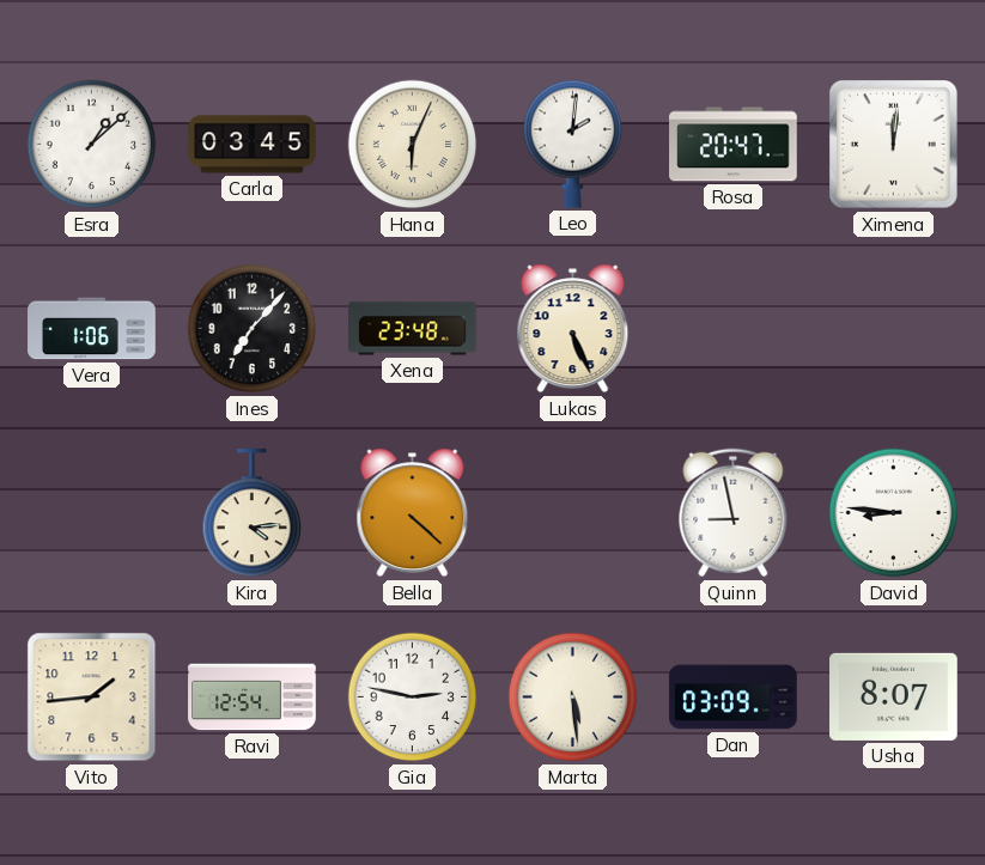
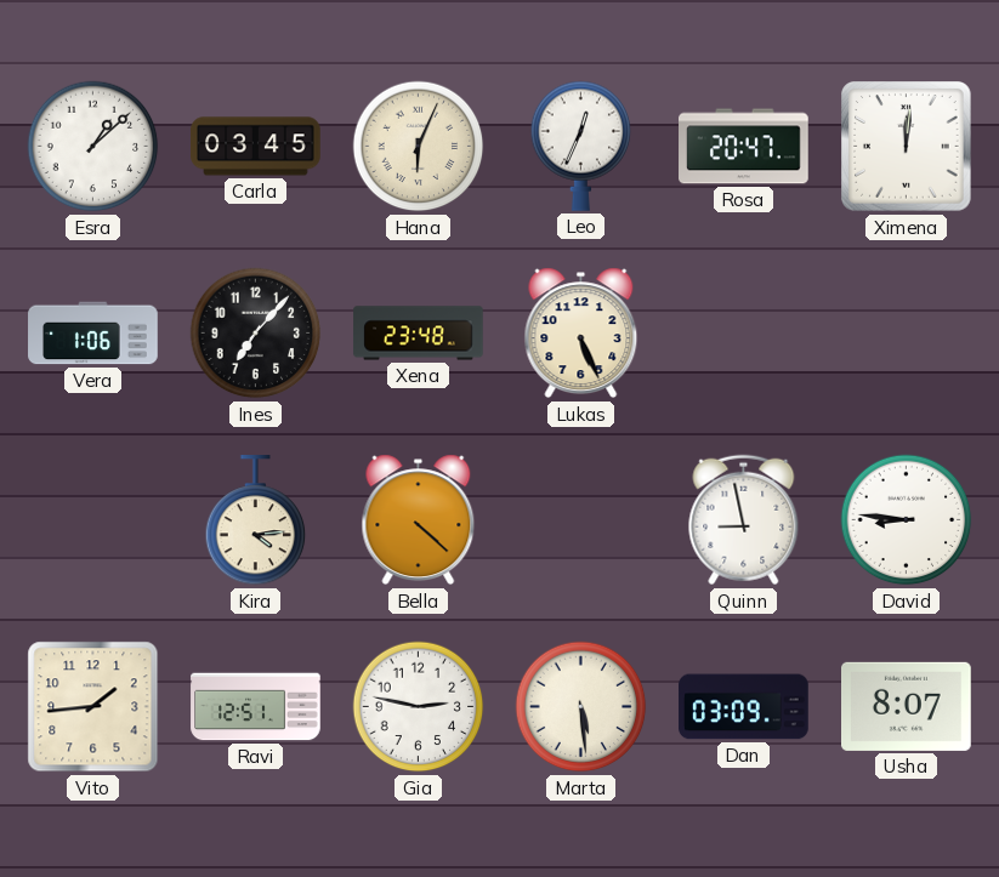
Leo: 2:01 -> 12:34
Ravi: 12:54 -> 12:51
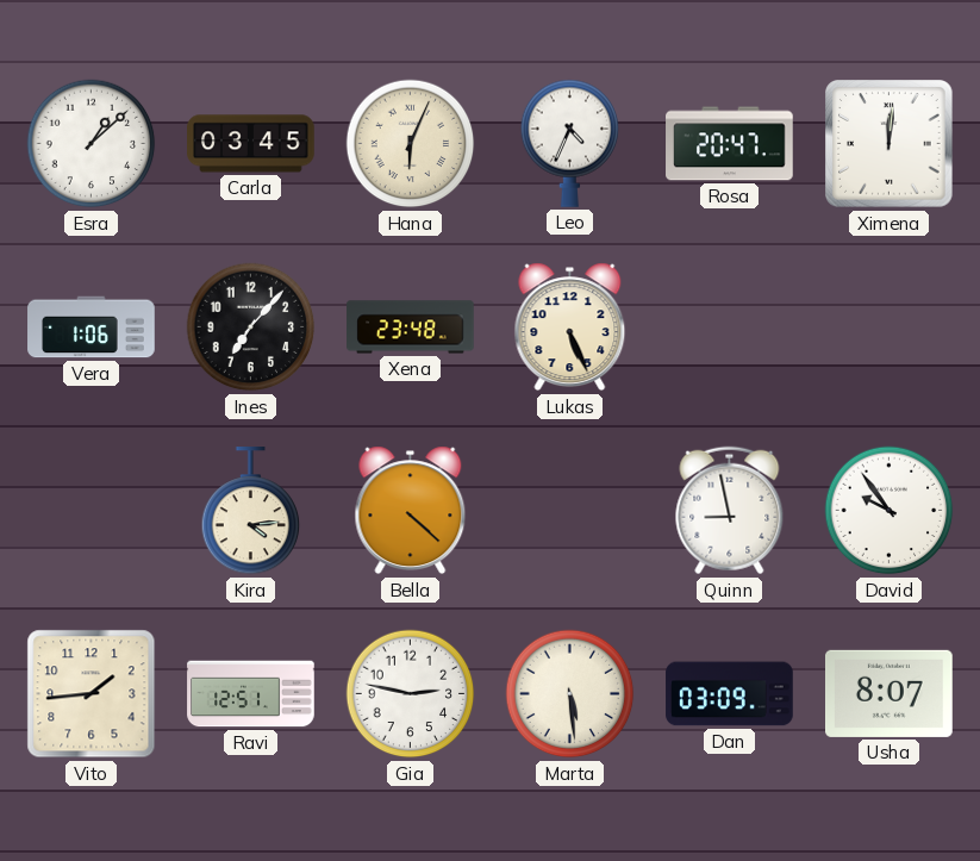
Leo: 12:34 -> 4:34
David: 8:46 -> 9:54
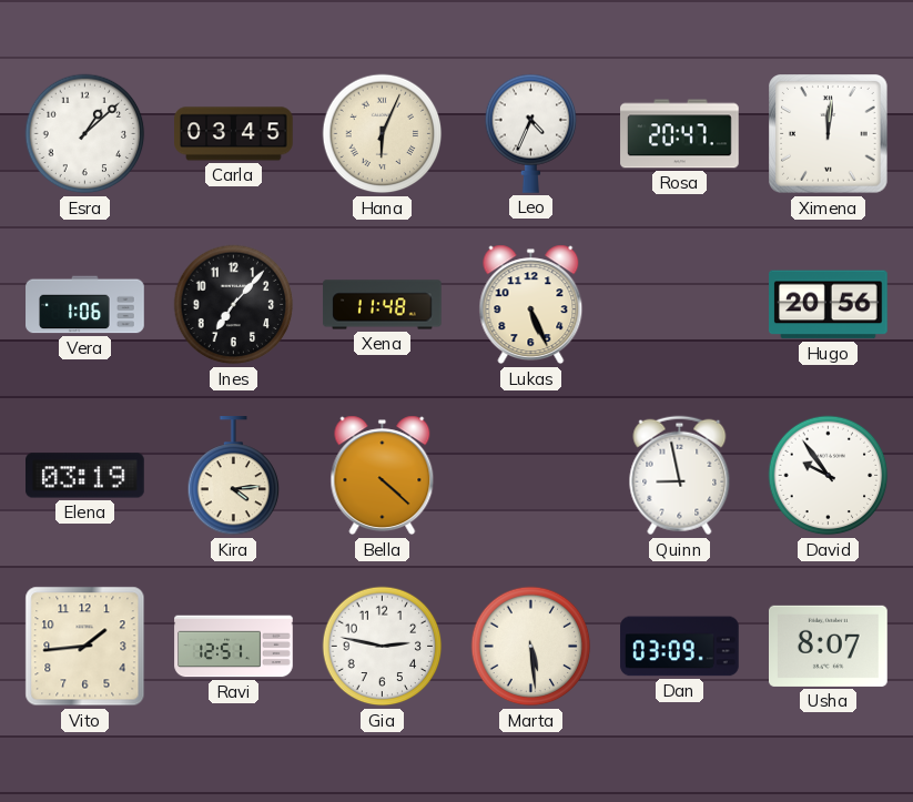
Xena: 23:48 -> 11:48
Hugo: none -> 20:56
Elena: none -> 03:19
